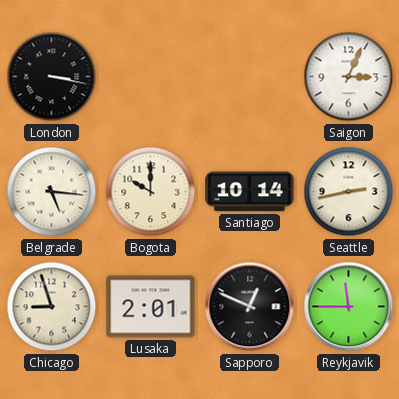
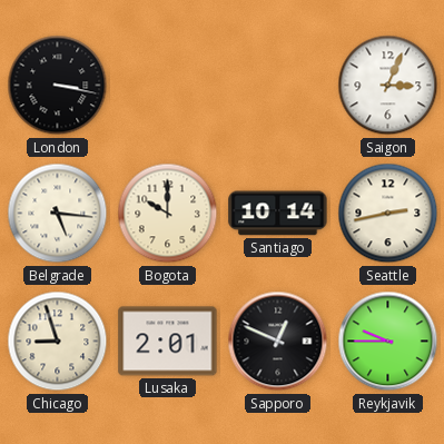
Reykjavik: 11:45 -> 9:45
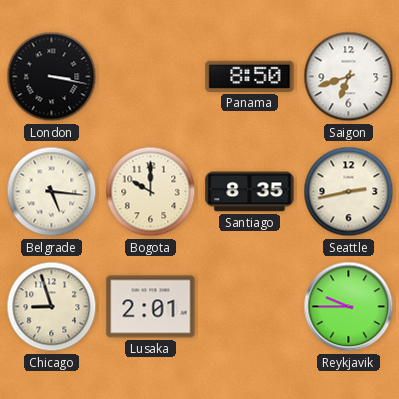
Panama: none -> 8:50
Saigon: 3:04 -> 6:42
Santiago: 10:14 -> 8:35
Sapporo: 12:49 -> none
